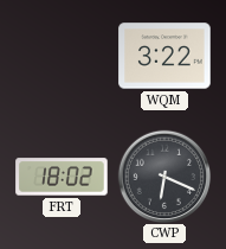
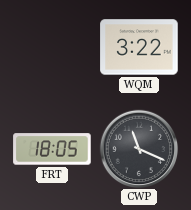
FRT: 18:02 -> 18:05
CWP: 6:19 -> 11:19
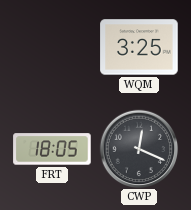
WQM: 3:22 -> 3:25
CWP: 11:19 -> 12:19
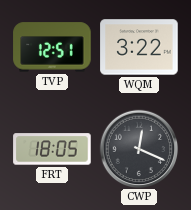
TVP: none -> 12:51
WQM: 3:25 -> 3:22
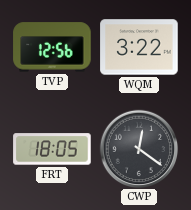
TVP: 12:51 -> 12:56
CWP: 12:19 -> 12:21
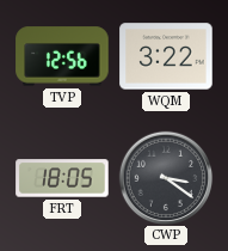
CWP: 12:21 -> 3:21
